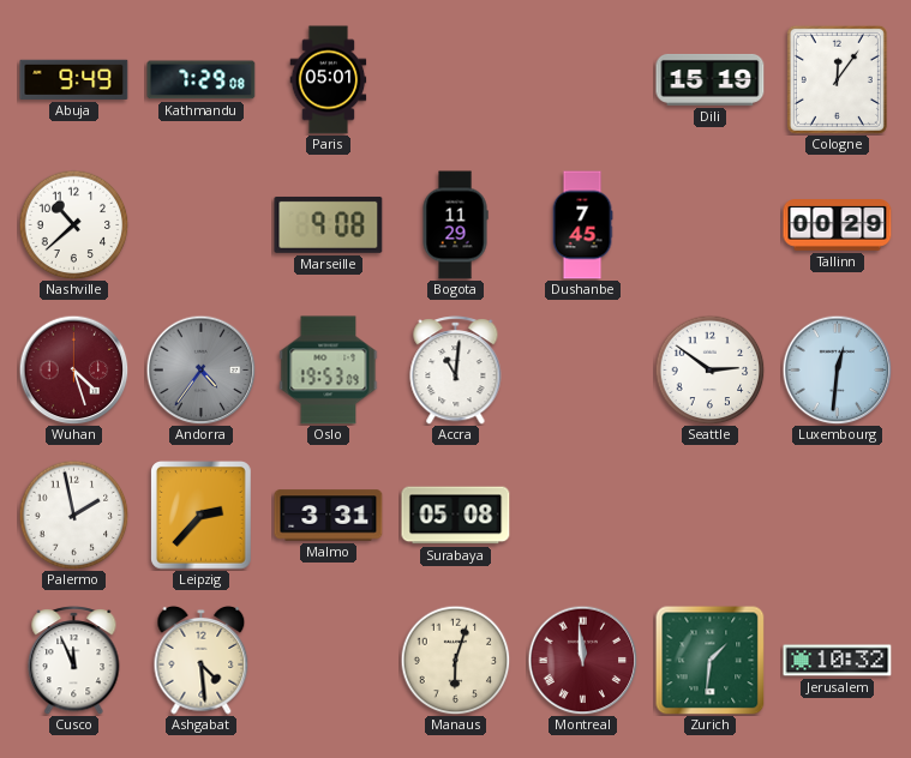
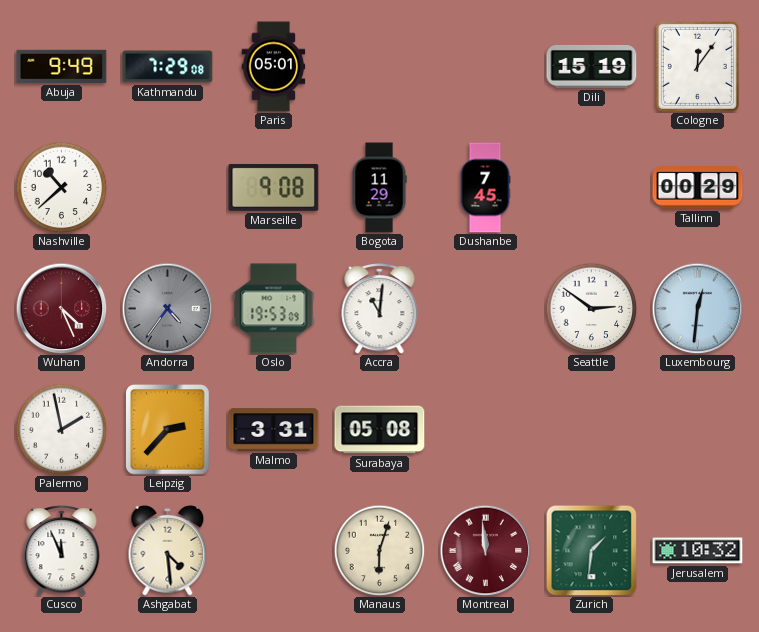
Wuhan: 4:27 -> 4:26
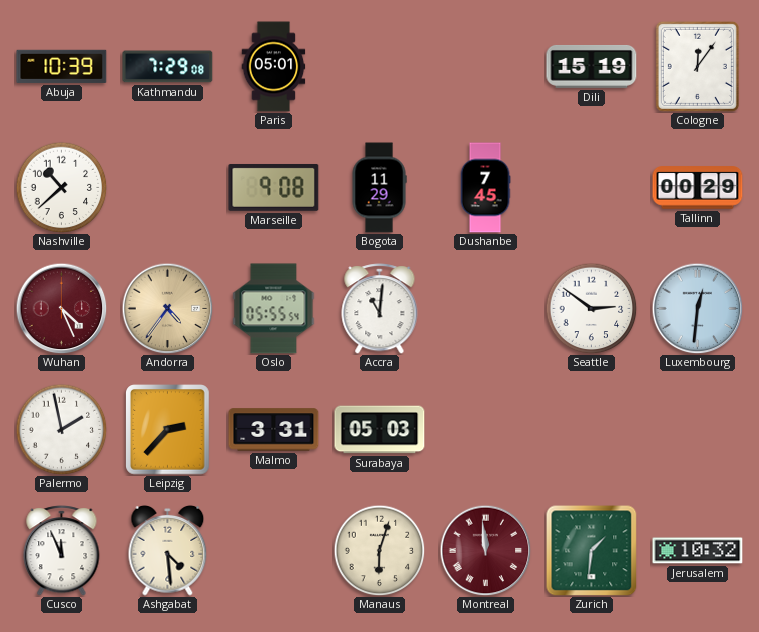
Abuja: 9:49 -> 10:39
Andorra dial: grey -> champagne
Oslo: 19:53 -> 05:55
Surabaya: 05:08 -> 05:03
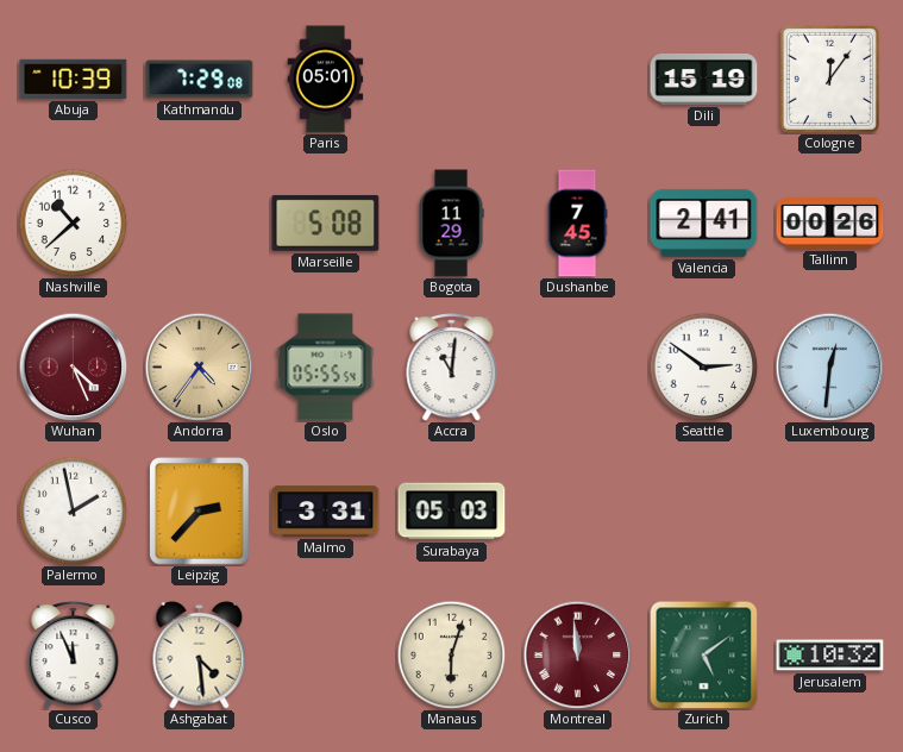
Marseille: 9:08 -> 5:08
Valencia: none -> 2:41
Tallinn: 00:29 -> 00:26
Zurich: 1:31 -> 5:09
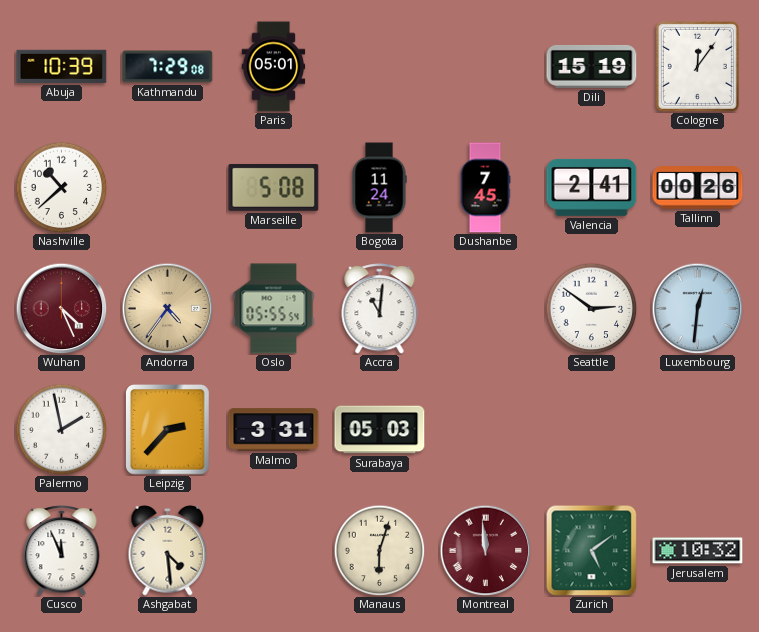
Bogota: 11:29 -> 11:24
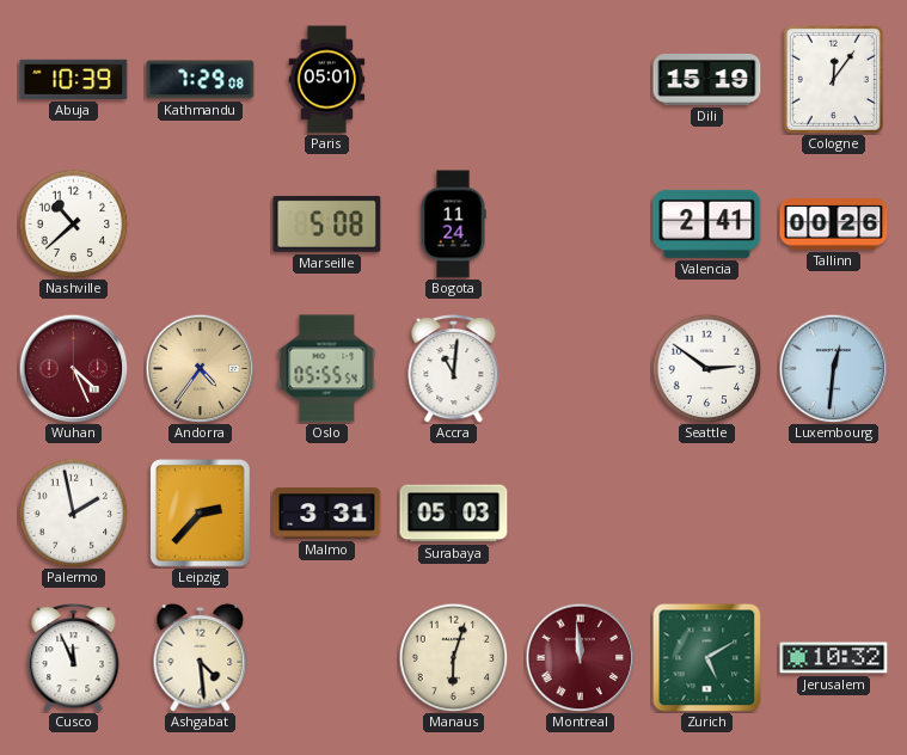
Dushanbe: 7:45 -> none
Zurich: 5:09 -> 5:10
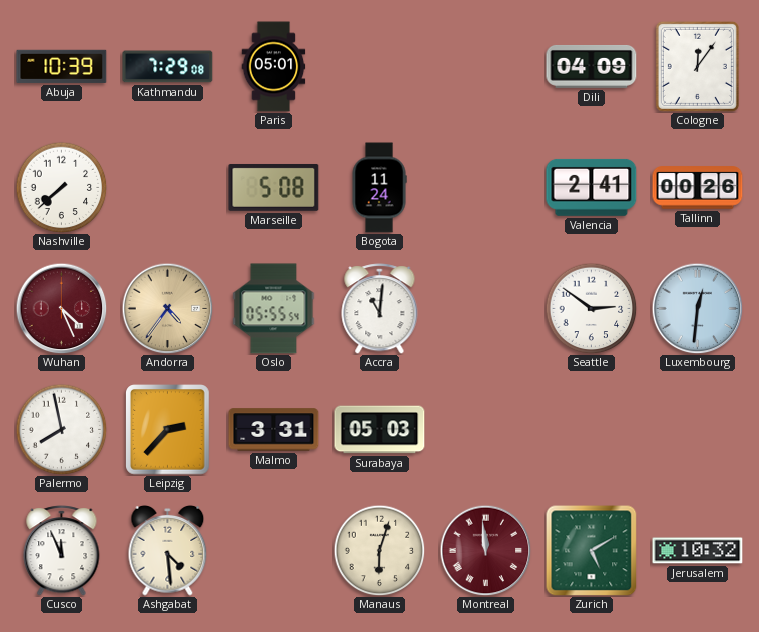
Dili: 15:19 -> 04:09
Nashville: 10:38 -> 7:38
Palermo: 1:58 -> 7:58
